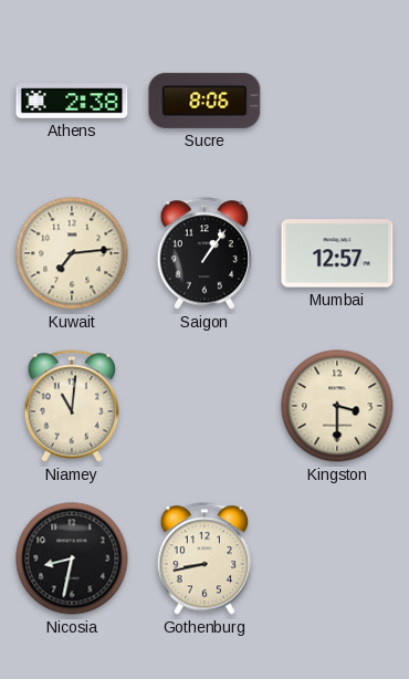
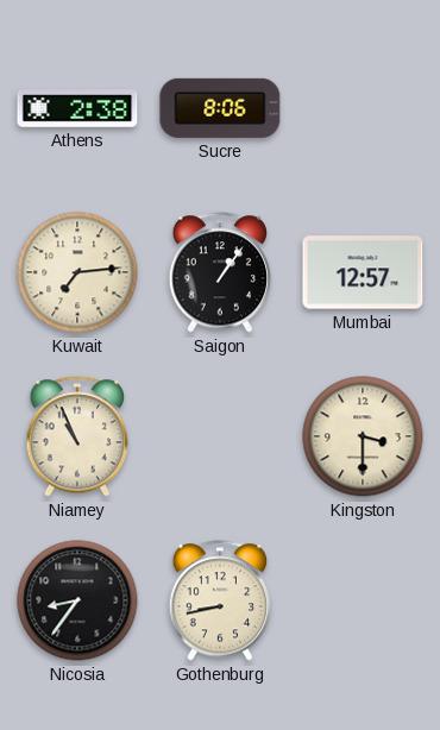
Niamey: 11:01 -> 10:56
Nicosia: 8:32 -> 8:36
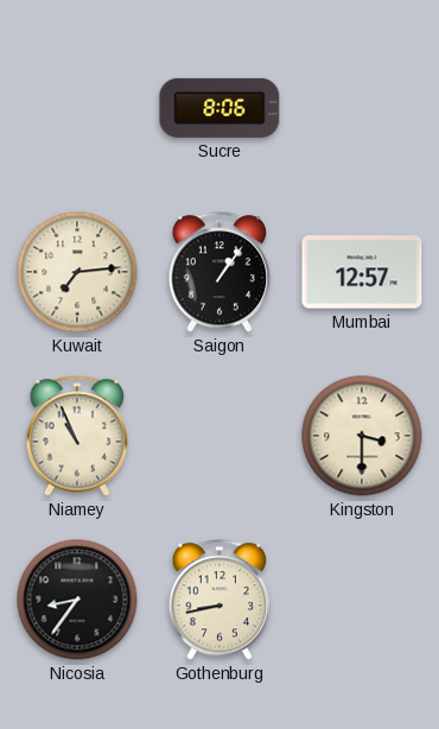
Athens: 2:38 -> none
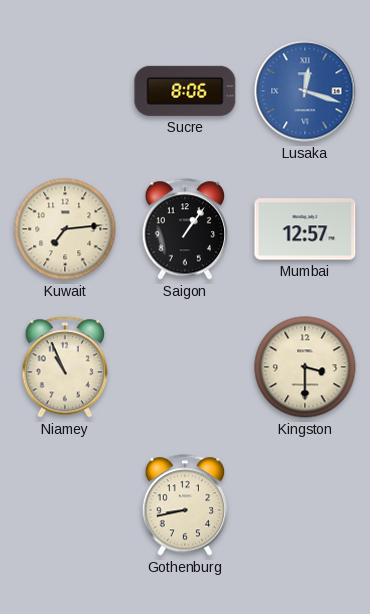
Lusaka: none -> 12:18
Nicosia: 8:36 -> none
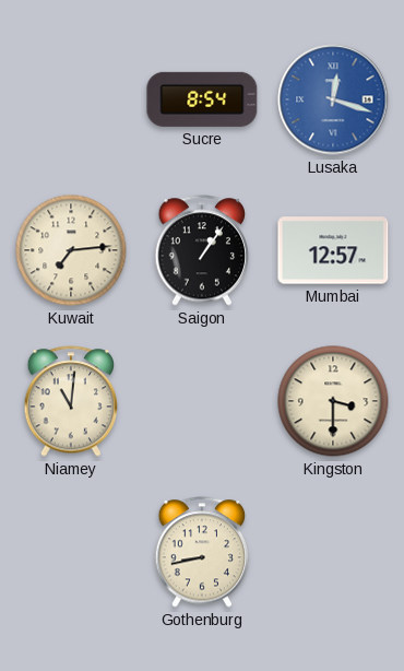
Sucre: 8:06 -> 8:54
Niamey: 10:56 -> 11:01
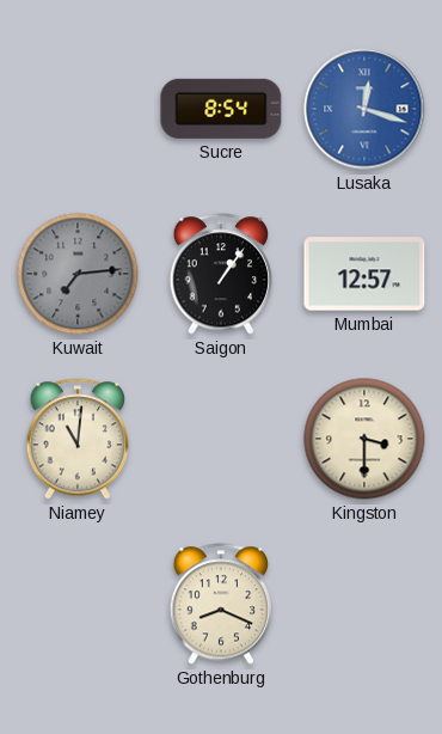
Kuwait dial: cream -> grey
Gothenburg: 8:43 -> 8:19
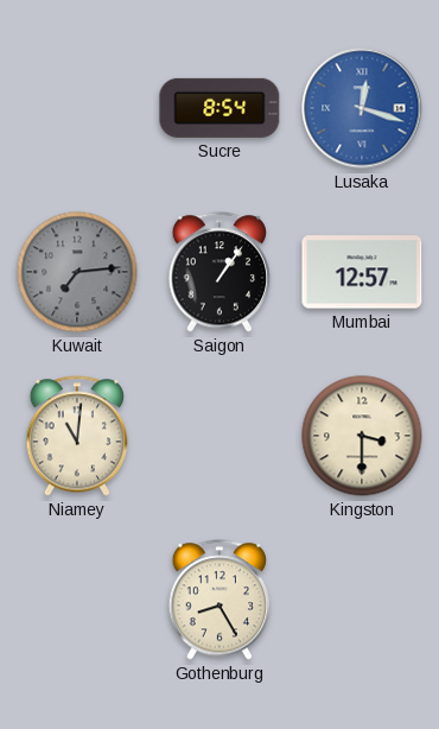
Gothenburg: 8:19 -> 8:25
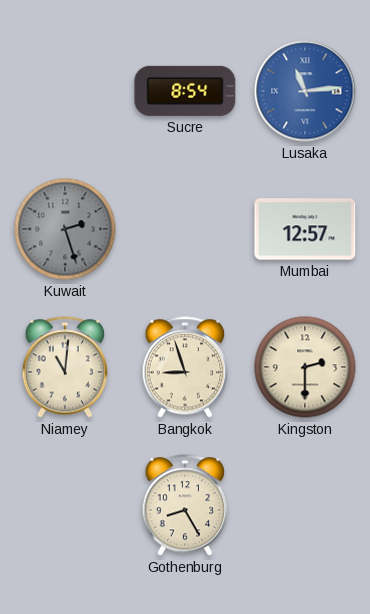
Lusaka: 12:18 -> 11:14
Kuwait: 7:14 -> 2:27
Saigon: 1:06 -> none
Bangkok: none -> 8:57
Kingston: 3:30 -> 2:30
